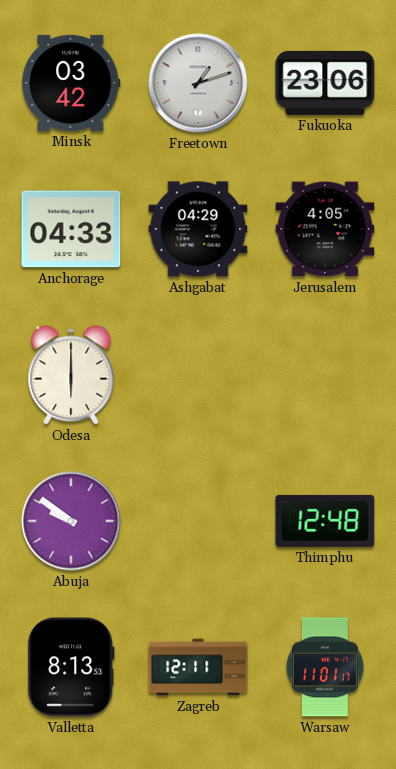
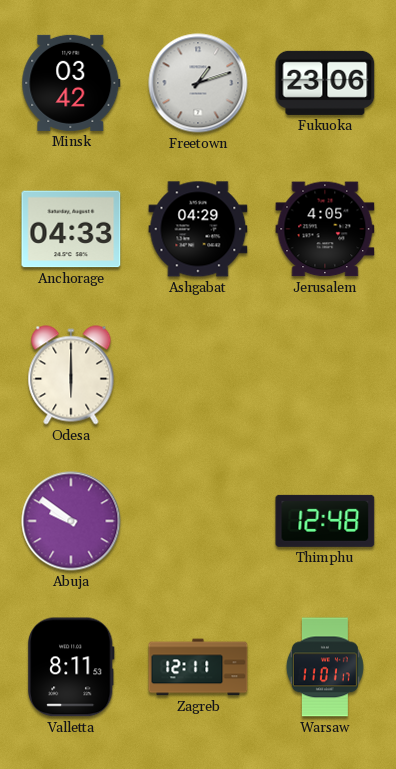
Valletta: 8:13 -> 8:11
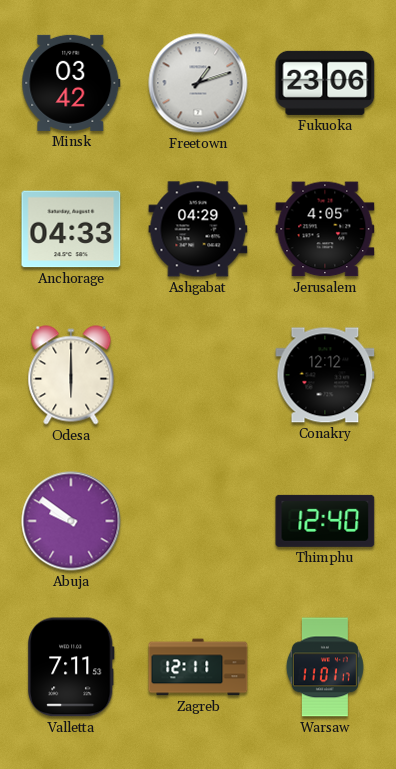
Conakry: none -> 12:12
Thimphu: 12:48 -> 12:40
Valletta: 8:11 -> 7:11
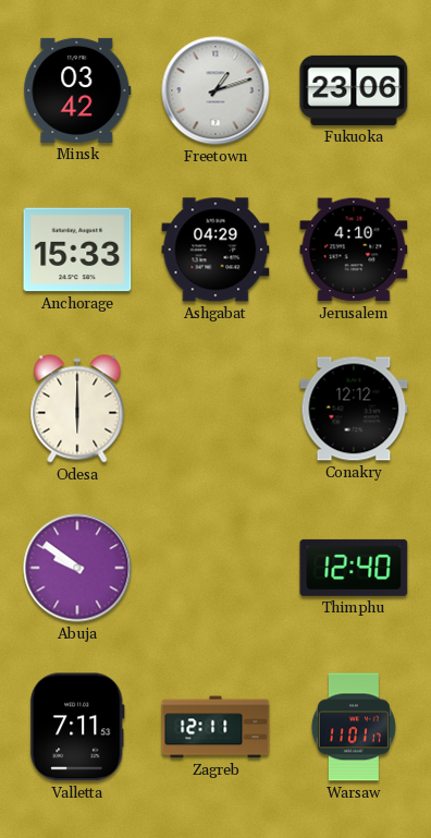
Anchorage: 04:33 -> 15:33
Jerusalem: 4:05 -> 4:10
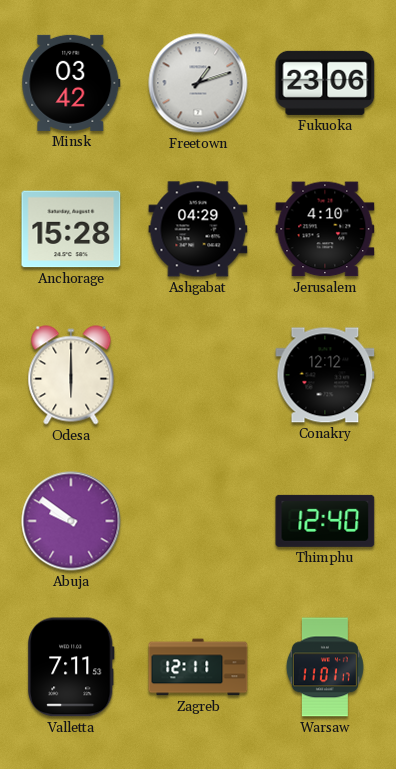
Anchorage: 15:33 -> 15:28
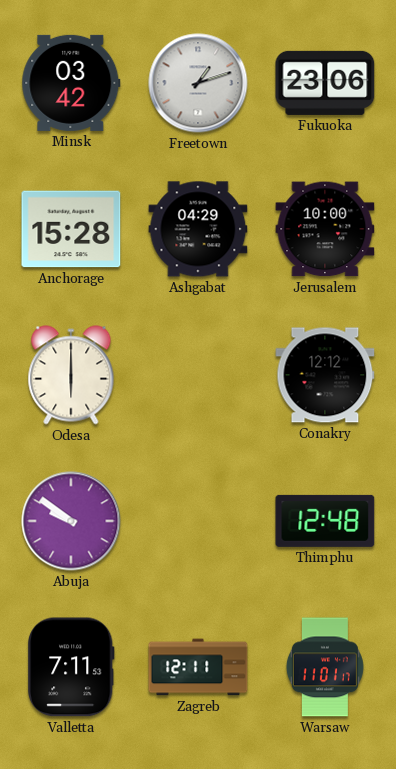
Jerusalem: 4:10 -> 10:00
Thimphu: 12:40 -> 12:48
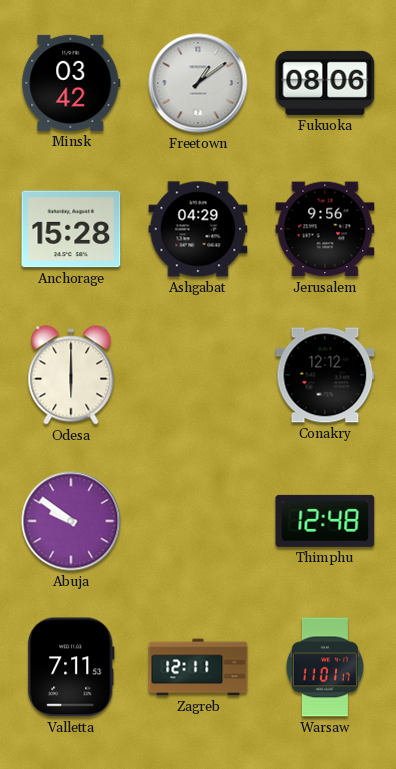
Freetown: 1:12 -> 1:09
Fukuoka: 23:06 -> 08:06
Jerusalem: 10:00 -> 9:56
